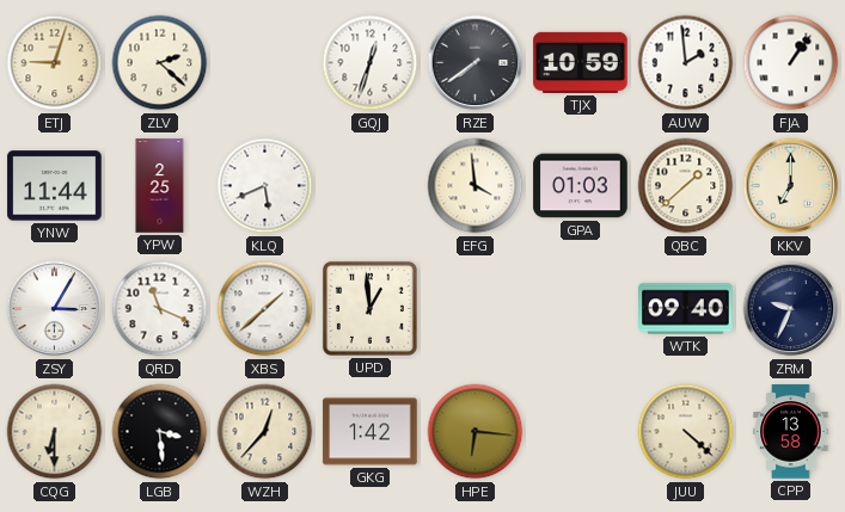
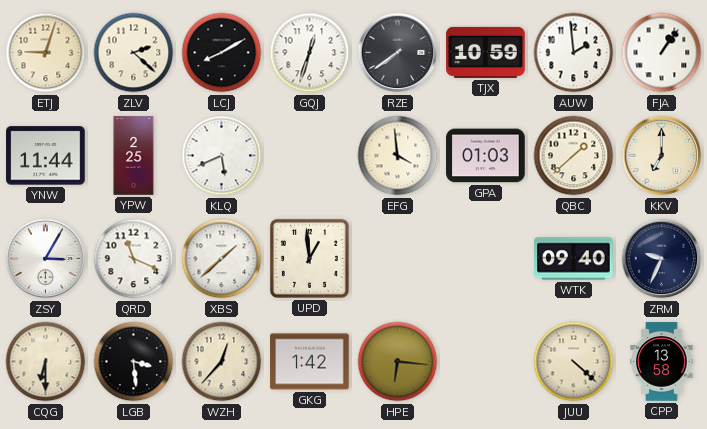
LCJ: none -> 8:10
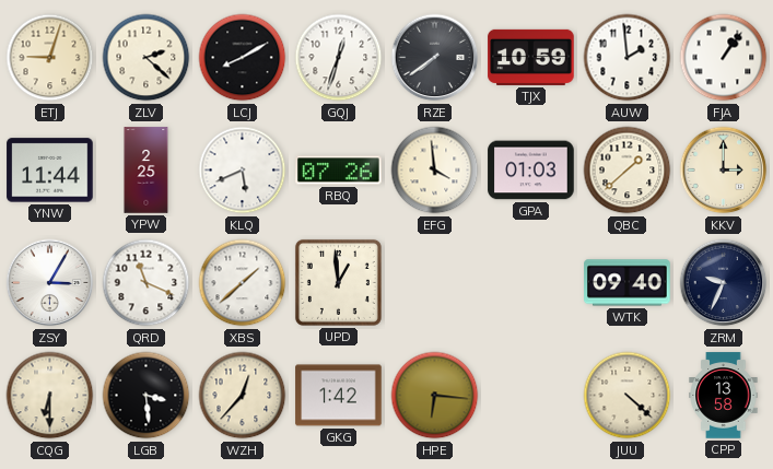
RBQ: none -> 07:26
KKV: 7:00 -> 3:00
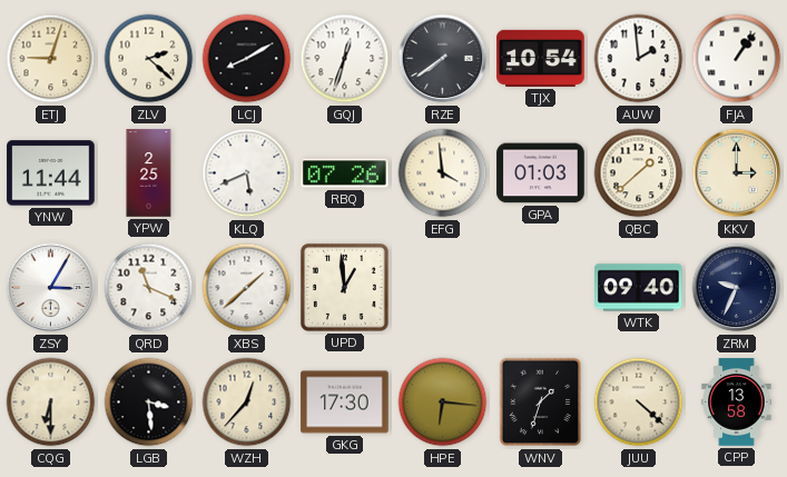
TJX: 10:59 -> 10:54
GKG: 1:42 -> 17:30
WNV: none -> 1:33
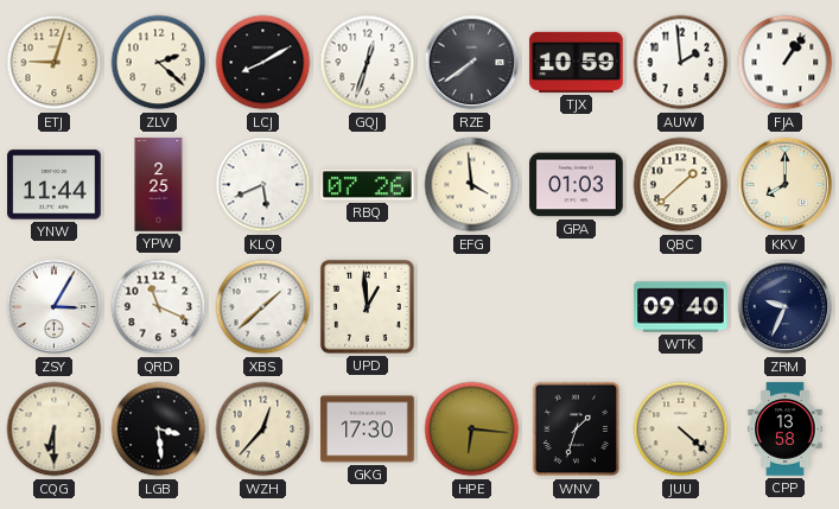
TJX: 10:54 -> 10:59
KKV: 3:00 -> 8:00
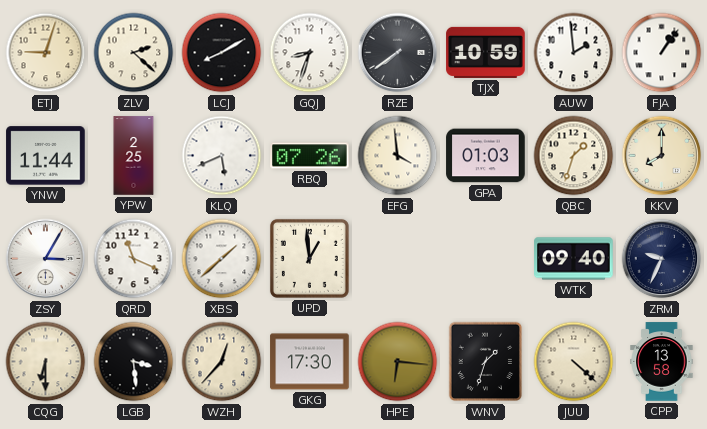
GQJ: 12:33 -> 8:33
QBC: 1:38 -> 1:33
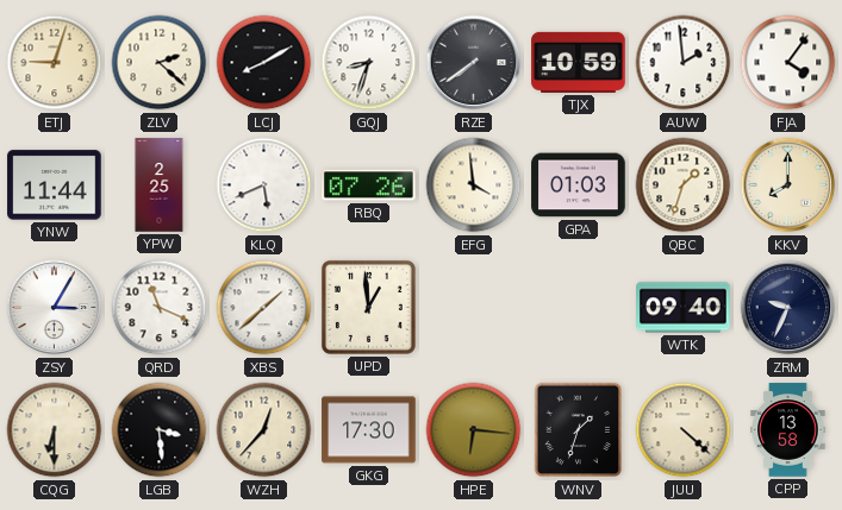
FJA: 1:06 -> 4:06
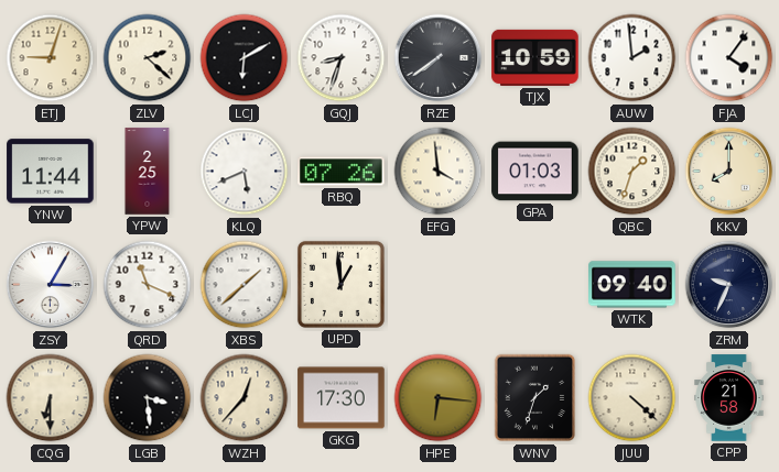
LCJ: 8:10 -> 6:10
CPP: 13:58 -> 21:58
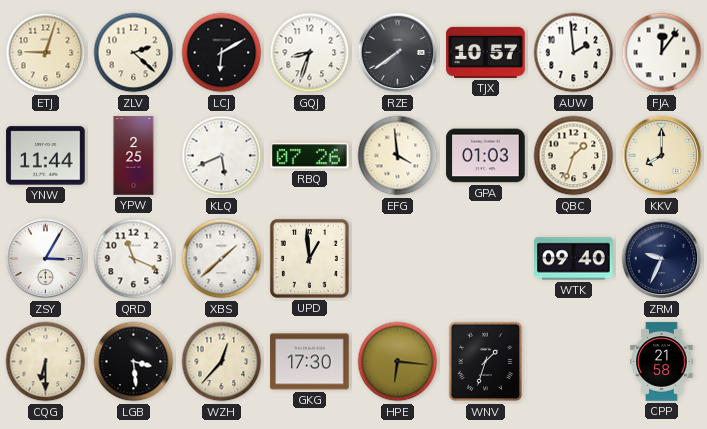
TJX: 10:59 -> 10:57
FJA: 4:06 -> 12:06
JUU: 4:22 -> none
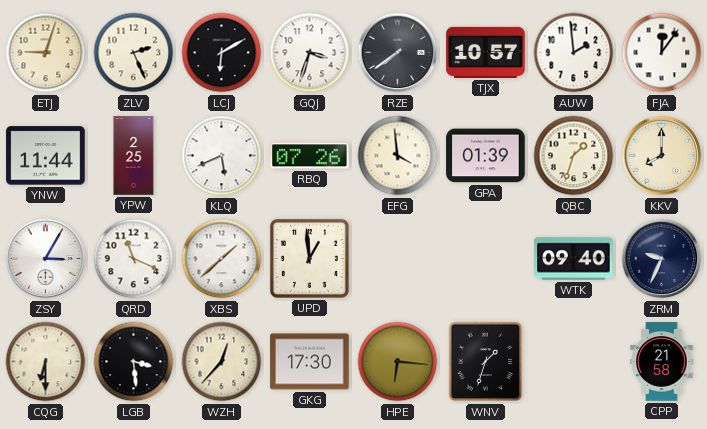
ZLV: 2:22 -> 2:26
GQJ: 8:33 -> 3:33
GPA: 01:03 -> 01:39
